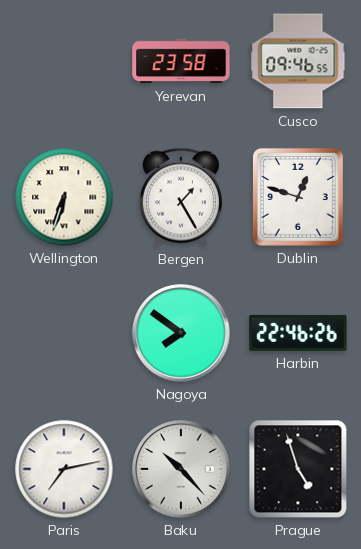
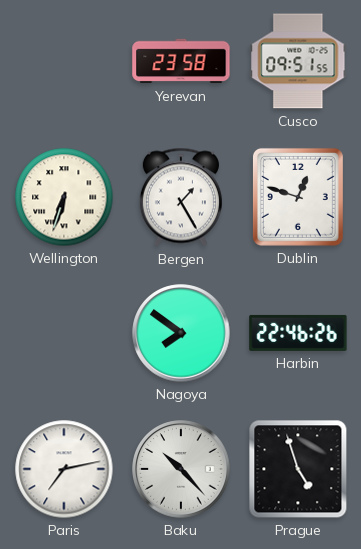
Cusco: 09:46 -> 09:51
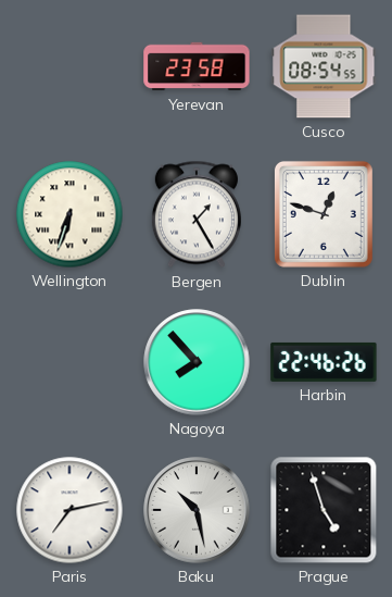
Cusco: 09:51 -> 08:54
Nagoya: 7:51 -> 7:53
Baku: 10:23 -> 10:28
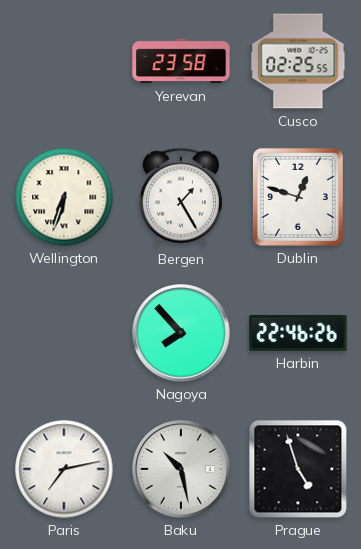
Cusco: 08:54 -> 02:25
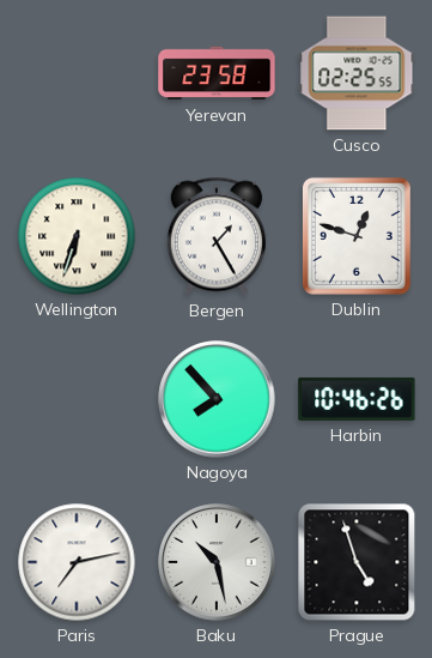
Harbin: 22:46 -> 10:46
